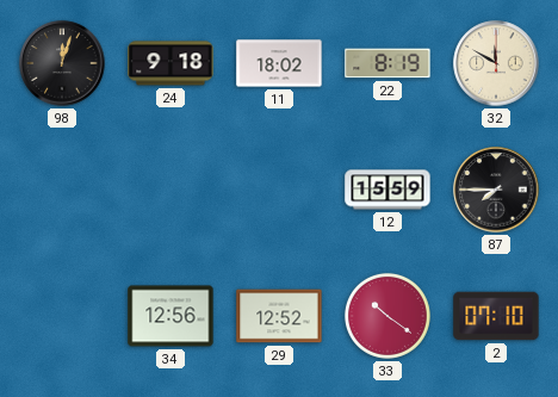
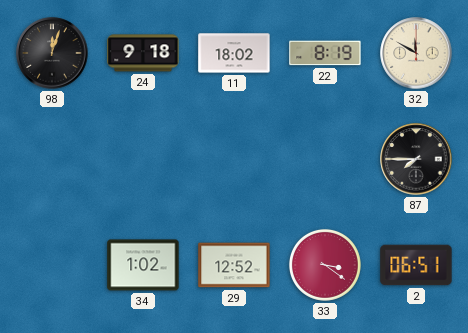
12: 15:59 -> none
34: 12:56 -> 1:02
33: 10:21 -> 3:21
2: 07:10 -> 06:51
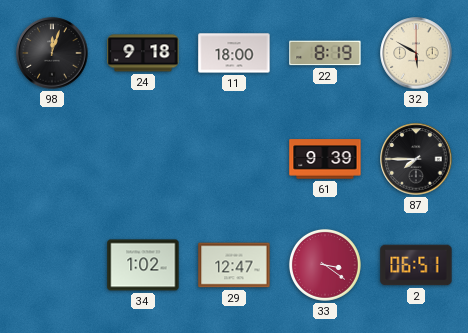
11: 18:02 -> 18:00
32: 11:50 -> 5:50
61: none -> 9:39
29: 12:52 -> 12:47
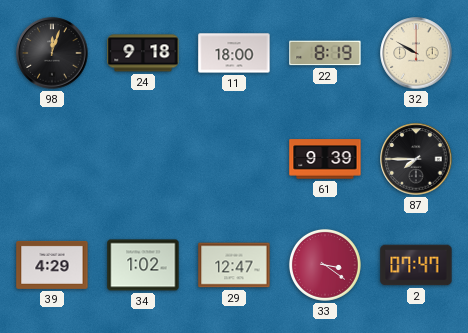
32: 5:50 -> 9:50
39: none -> 4:29
2: 06:51 -> 07:47
